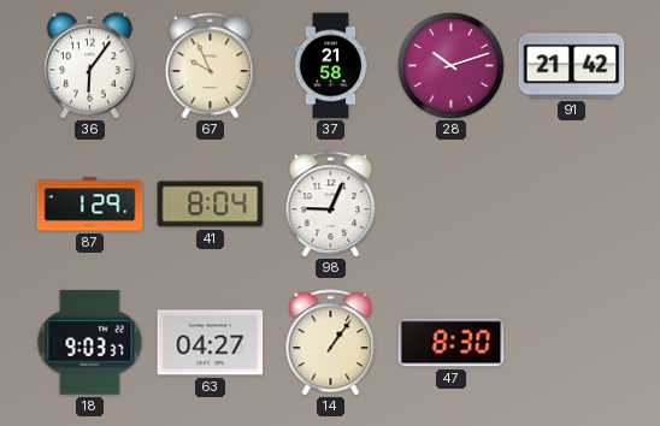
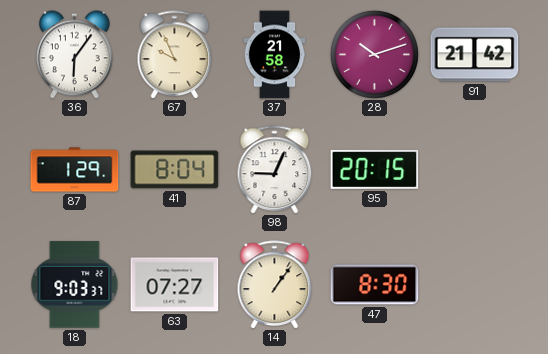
95: none -> 20:15
63: 04:27 -> 07:27
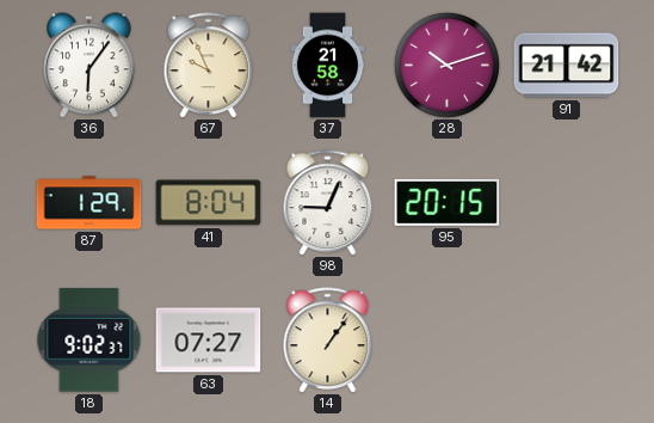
18: 9:03 -> 9:02
47: 8:30 -> none
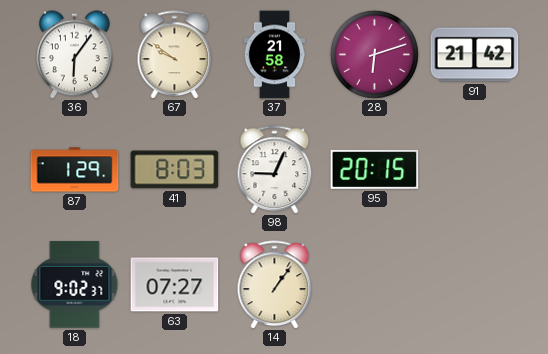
67: 9:56 -> 9:51
28: 10:12 -> 6:12
41: 8:04 -> 8:03
